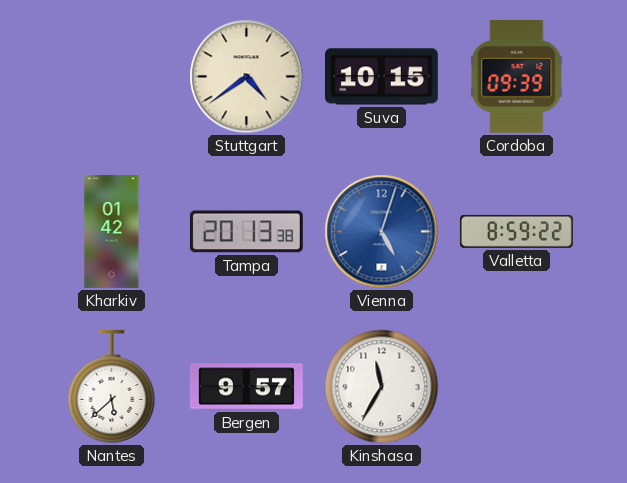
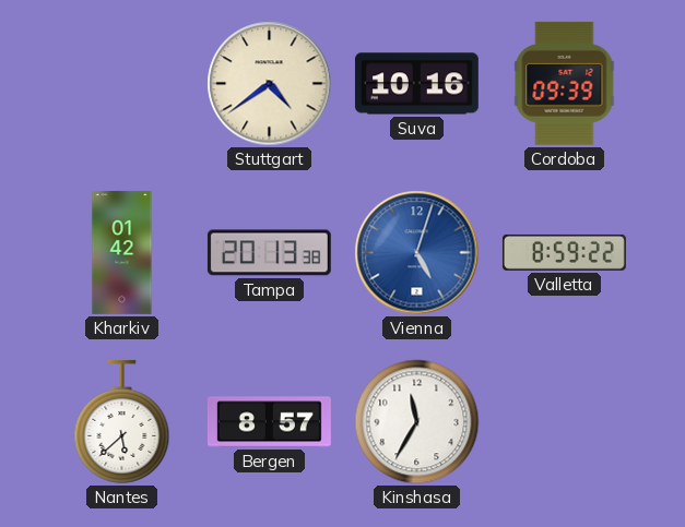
Suva: 10:15 -> 10:16
Bergen: 9:57 -> 8:57
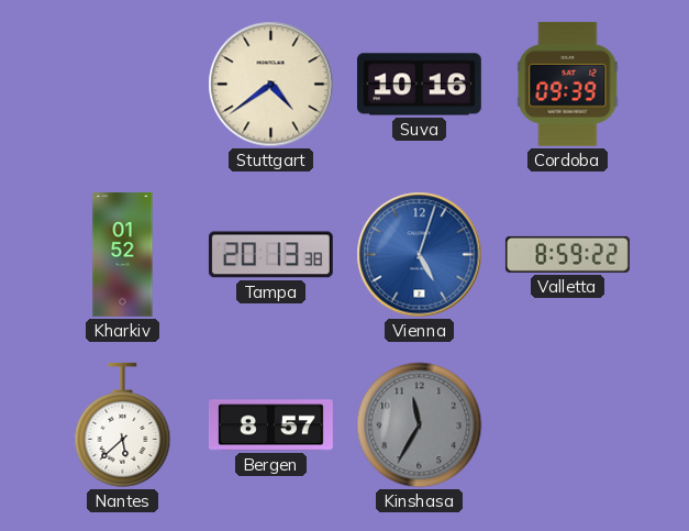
Kharkiv: 01:42 -> 01:52
Kinshasa dial: white -> grey
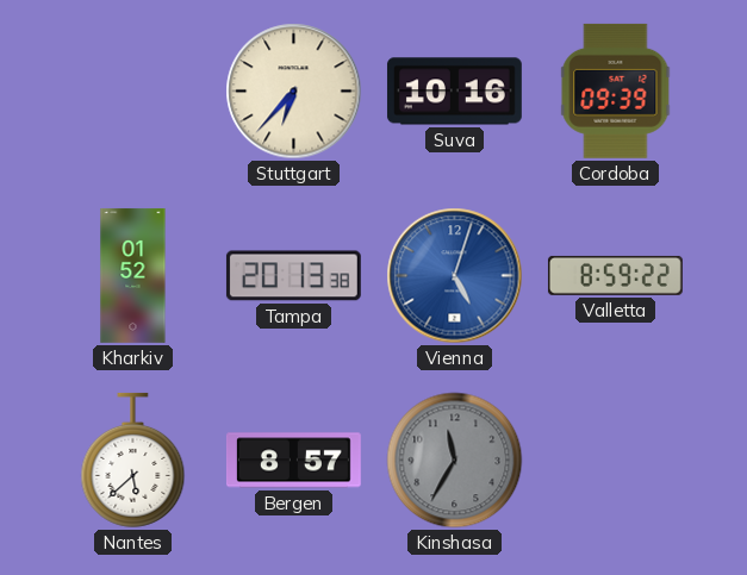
Stuttgart: 4:39 -> 6:37
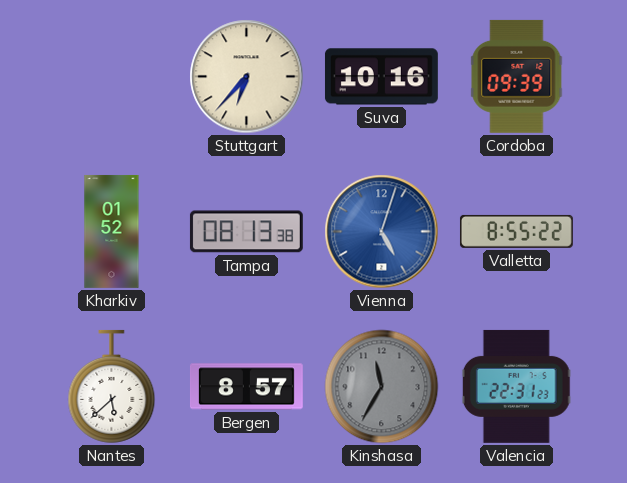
Tampa: 20:13 -> 08:13
Valletta: 8:59 -> 8:55
Valencia: none -> 22:31
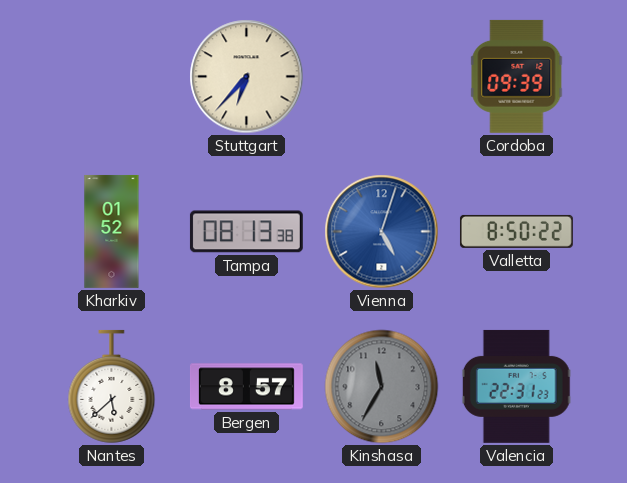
Suva: 10:16 -> none
Valletta: 8:55 -> 8:50
